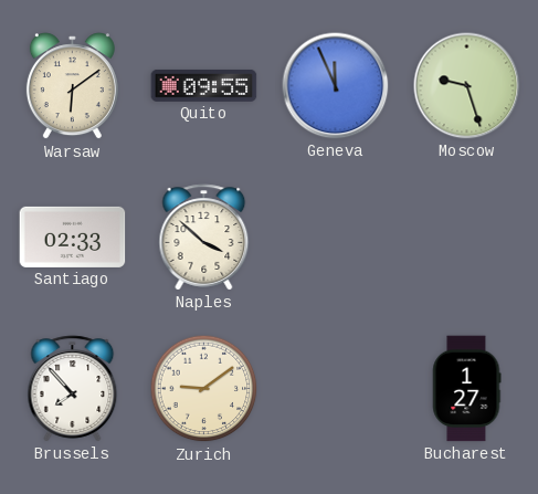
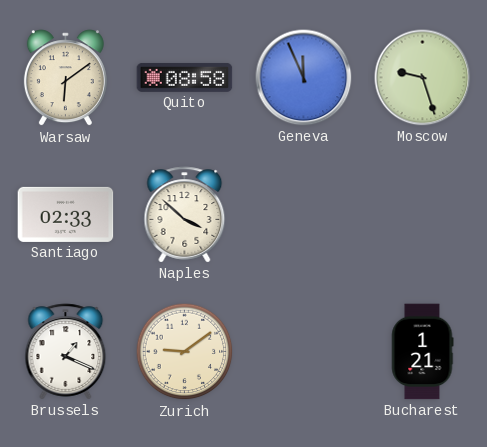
Quito: 09:55 -> 08:58
Brussels: 7:53 -> 1:19
Bucharest: 1:27 -> 1:21
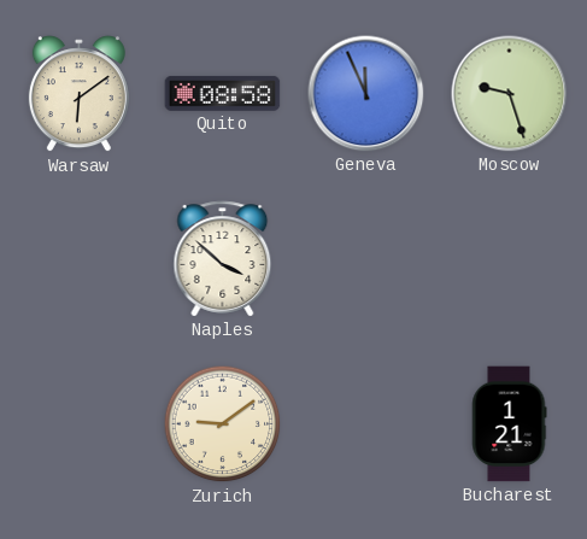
Santiago: 02:33 -> none
Brussels: 1:19 -> none
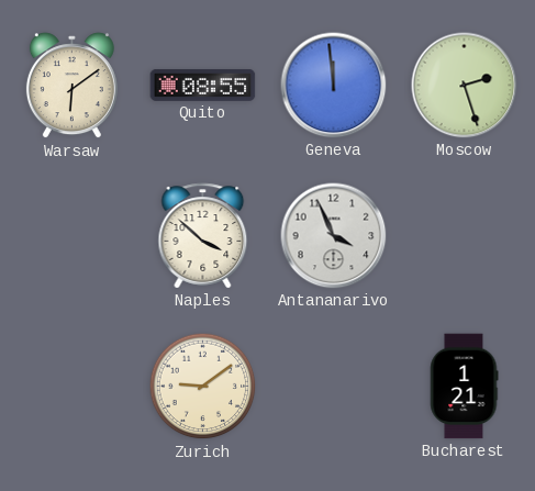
Quito: 08:58 -> 08:55
Geneva: 11:56 -> 11:59
Moscow: 9:27 -> 2:27
Antananarivo: none -> 3:56
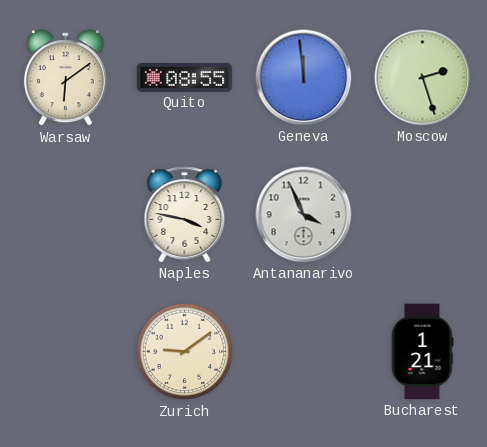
Naples: 3:52 -> 3:47
